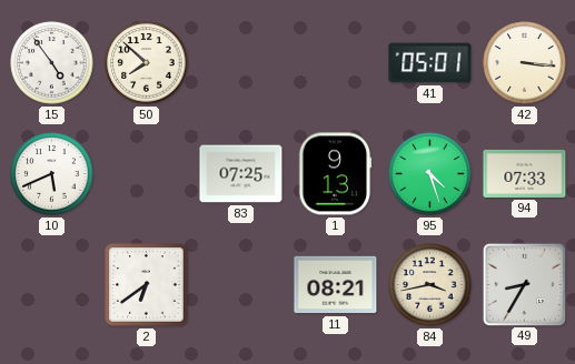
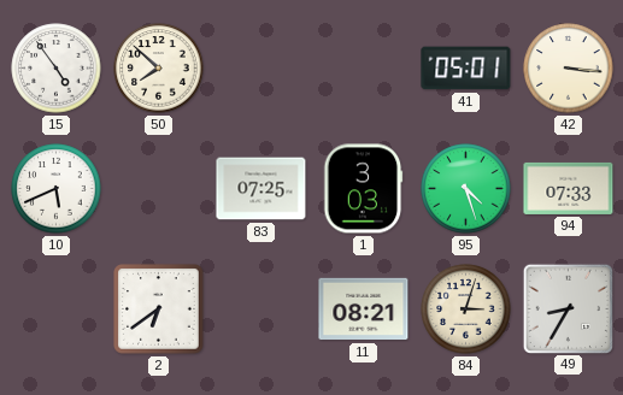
1: 9:13 -> 3:03
84: 3:43 -> 3:03
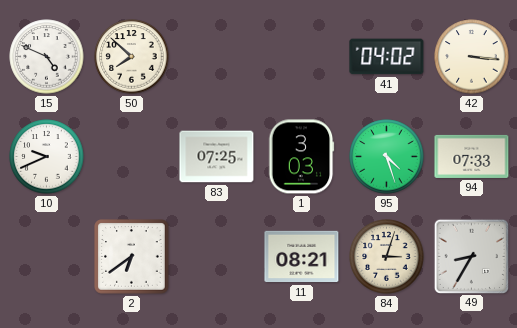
15: 4:54 -> 4:49
41: 05:01 -> 04:02
10: 5:41 -> 9:41
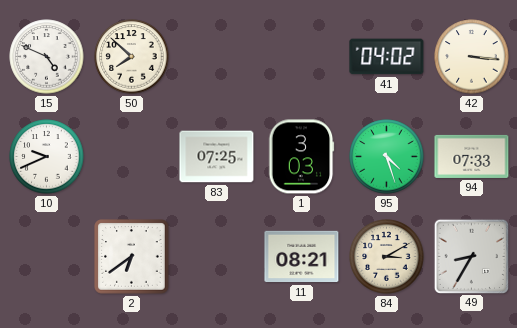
84: 3:03 -> 3:10
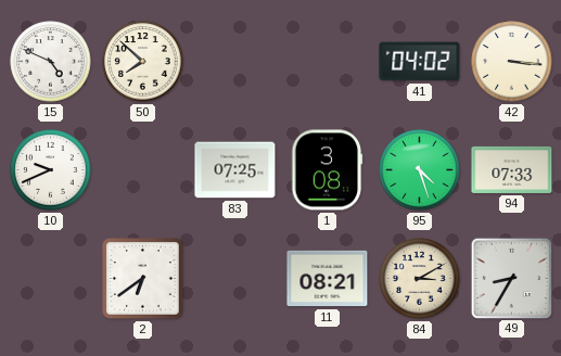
1: 3:03 -> 3:08
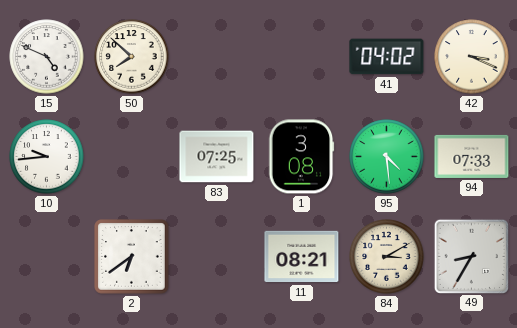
42: 3:16 -> 3:19
10: 9:41 -> 9:44
95: 4:27 -> 4:29
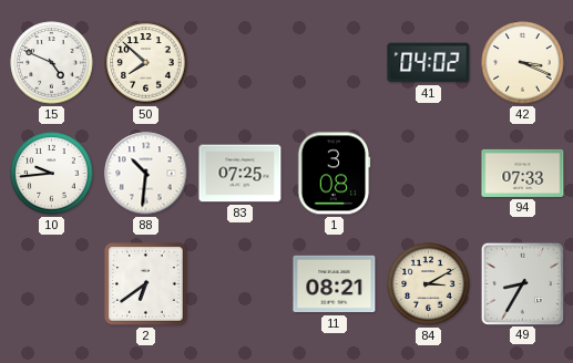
88: none -> 10:31
95: 4:29 -> none
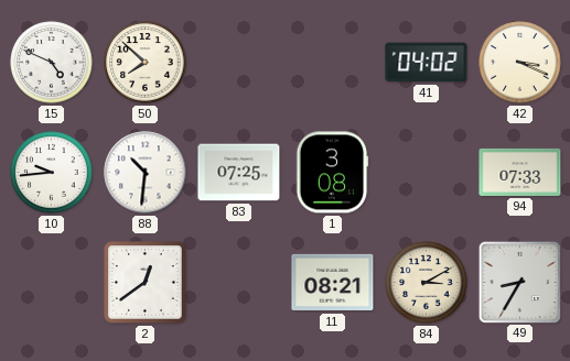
2: 6:39 -> 12:39
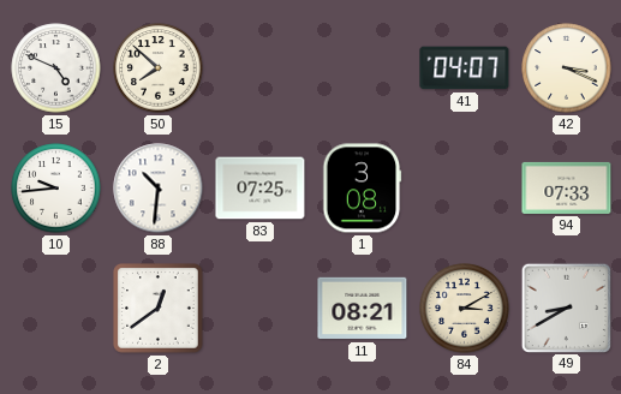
41: 04:02 -> 04:07
49: 8:35 -> 8:40
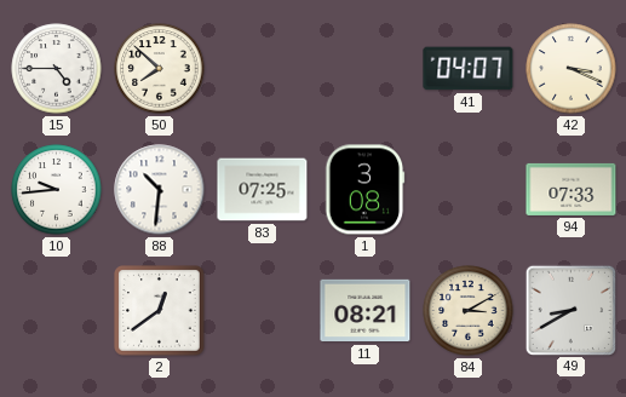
15: 4:49 -> 4:45
